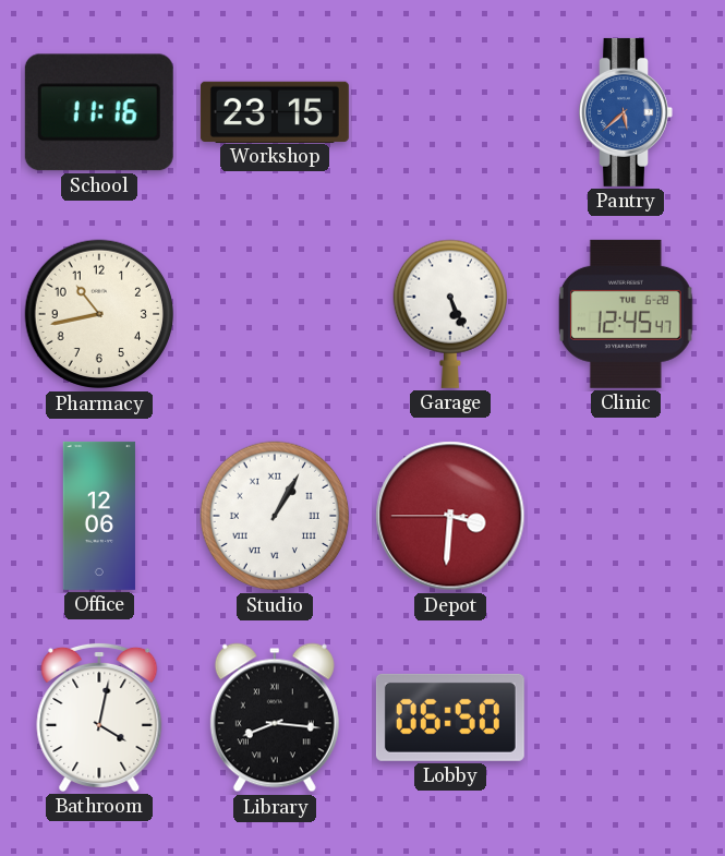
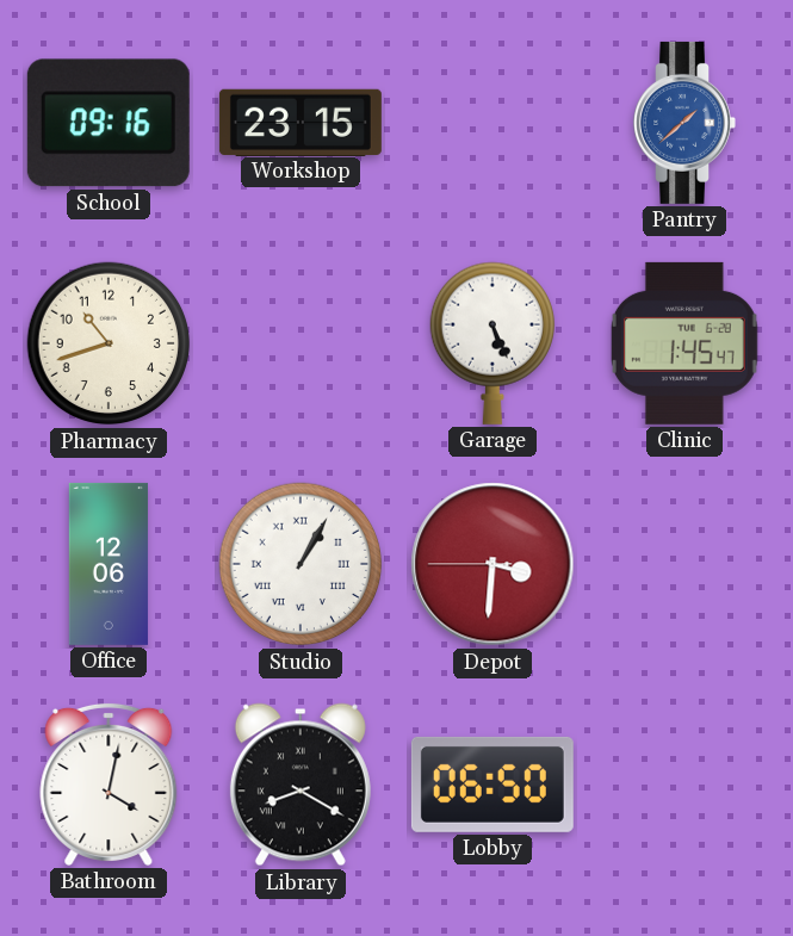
School: 11:16 -> 09:16
Pantry: 5:38 -> 1:38
Pharmacy: 10:43 -> 10:42
Clinic: 12:45 -> 1:45
Library: 8:16 -> 8:20
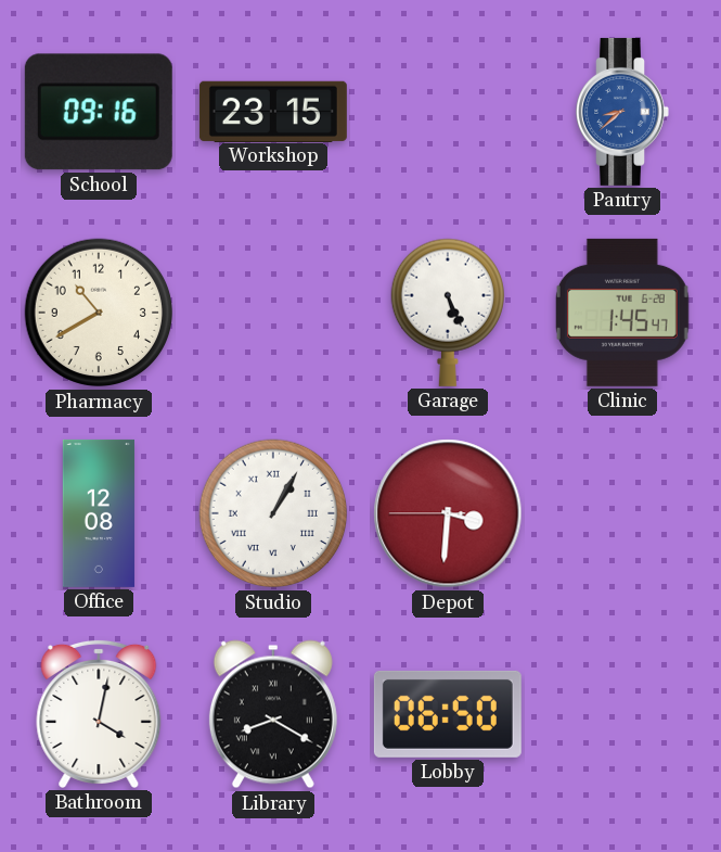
Pantry: 1:38 -> 8:38
Pharmacy: 10:42 -> 10:40
Office: 12:06 -> 12:08
